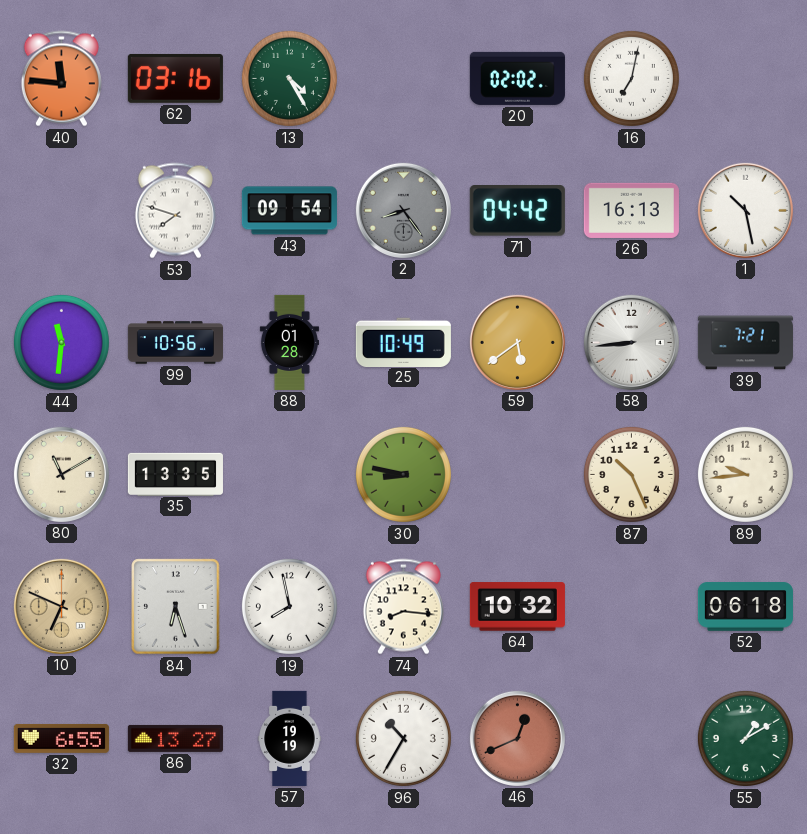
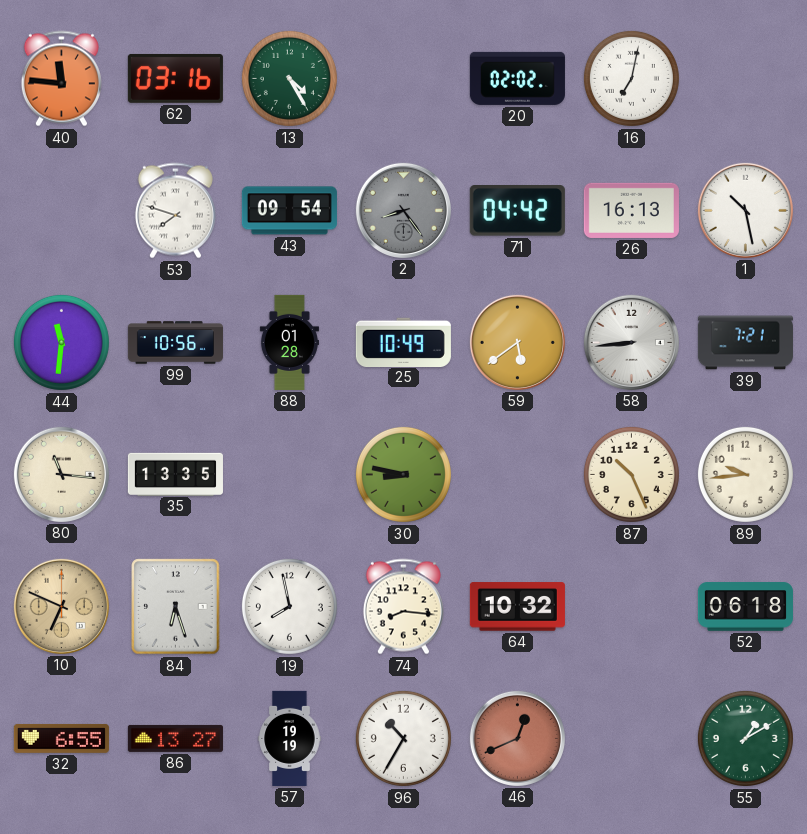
80: 11:10 -> 11:16
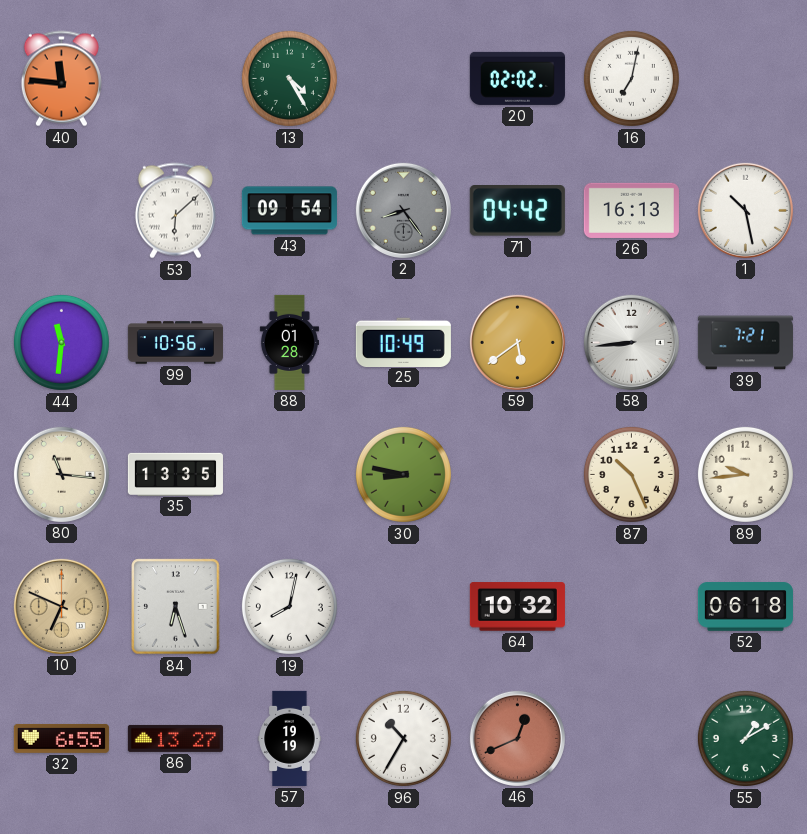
62: 03:16 -> none
53: 7:48 -> 6:08
19: 7:58 -> 8:02
74: 8:16 -> none
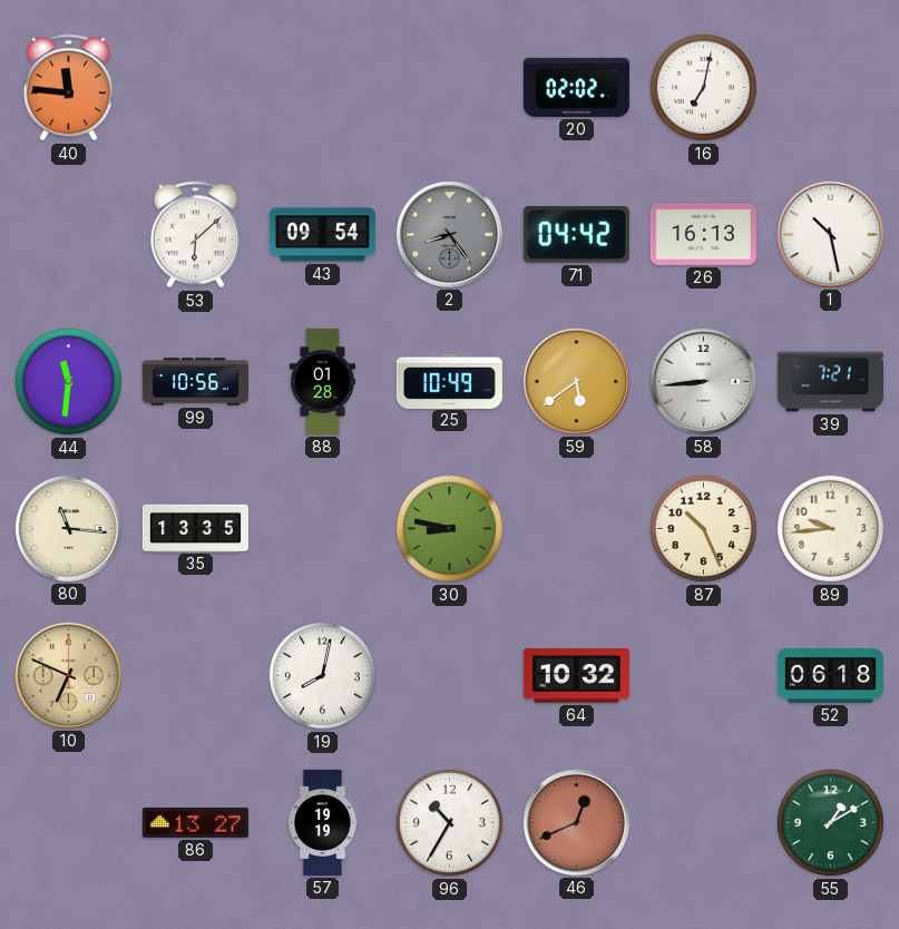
13: 4:25 -> none
84: 6:27 -> none
32: 6:55 -> none
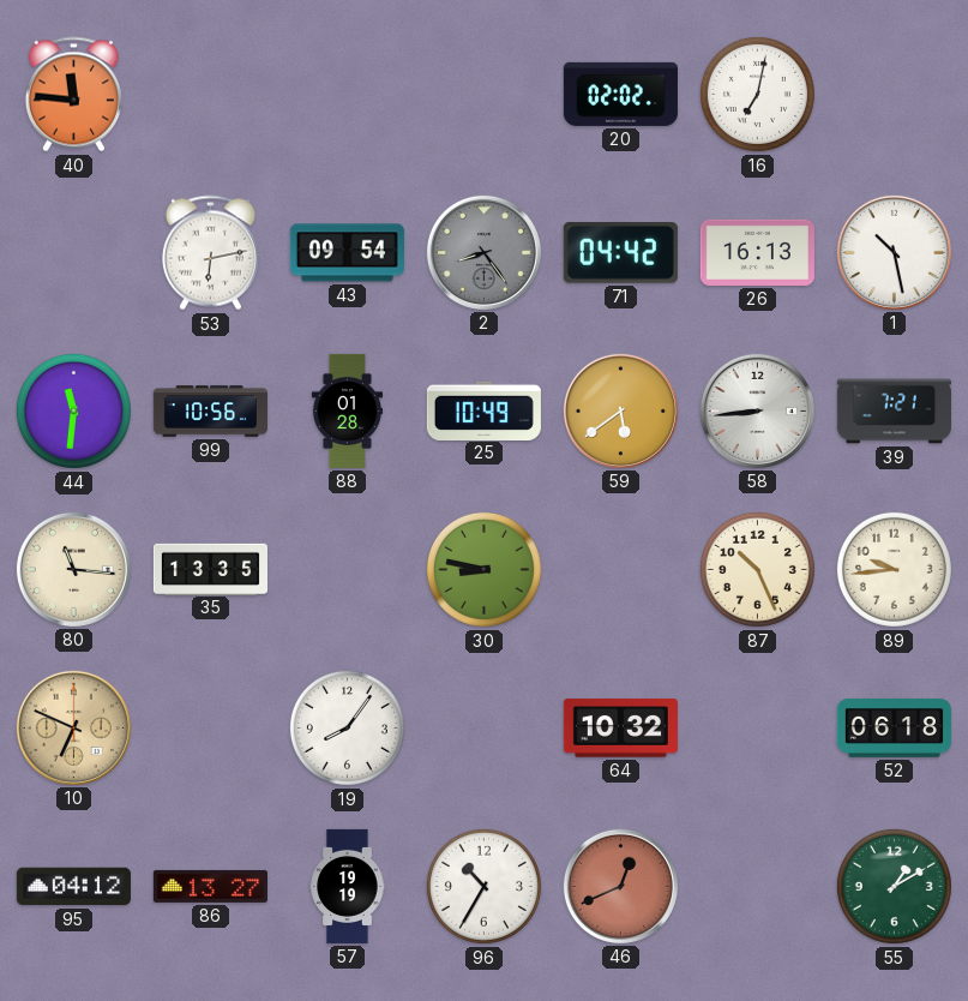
53: 6:08 -> 6:13
19: 8:02 -> 8:06
95: none -> 04:12
